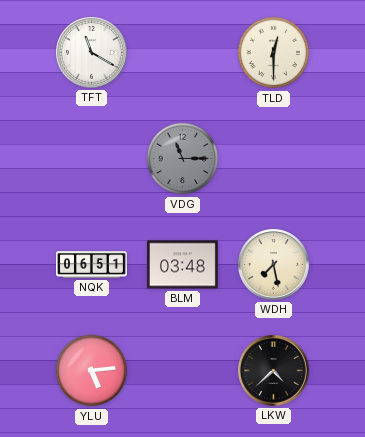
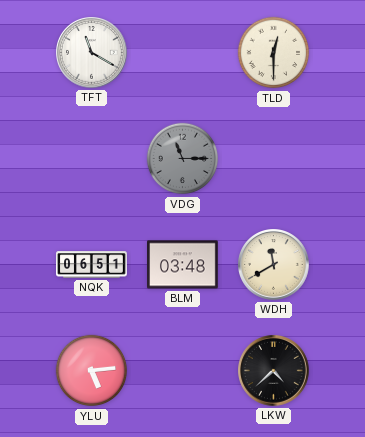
WDH: 7:28 -> 11:40
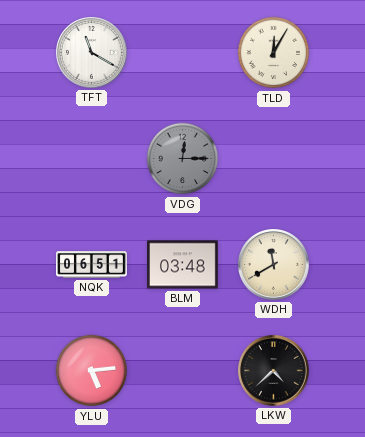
TLD: 12:30 -> 12:05
VDG: 11:15 -> 12:15
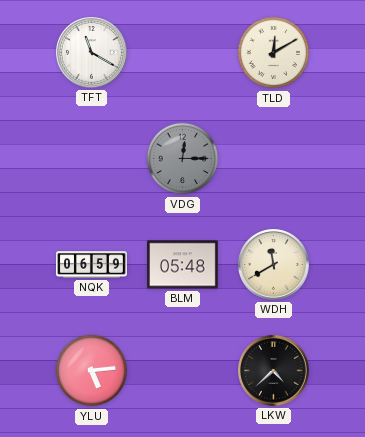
TLD: 12:05 -> 12:10
NQK: 06:51 -> 06:59
BLM: 03:48 -> 05:48
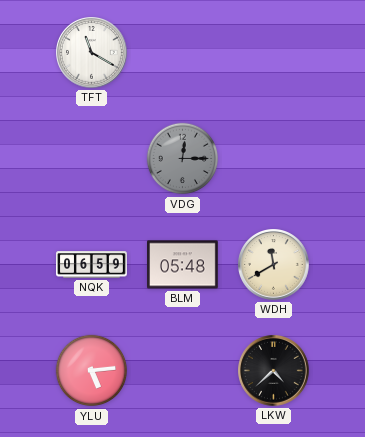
TLD: 12:10 -> none
